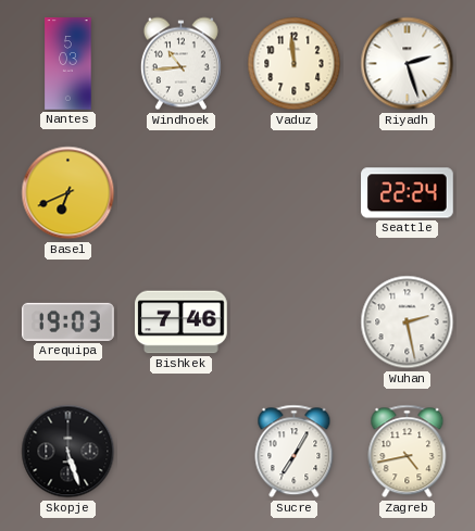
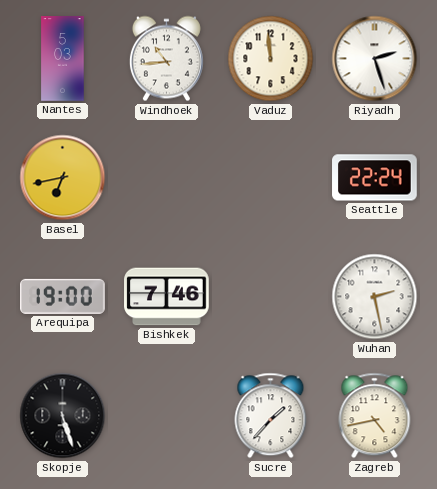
Basel: 6:41 -> 6:43
Arequipa: 19:03 -> 19:00
Sucre: 7:05 -> 1:37
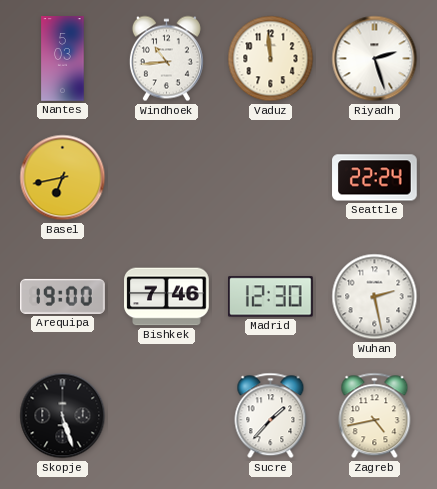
Madrid: none -> 12:30
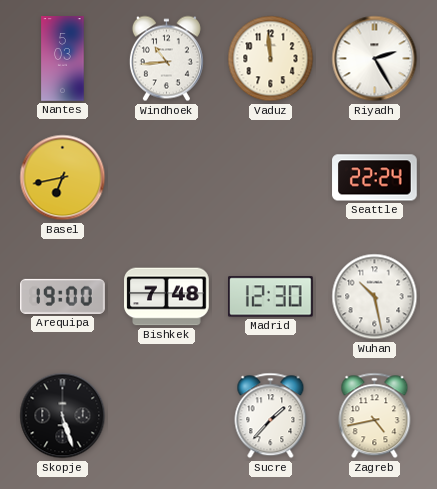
Riyadh: 2:27 -> 2:25
Bishkek: 7:46 -> 7:48
Wuhan: 2:28 -> 10:28
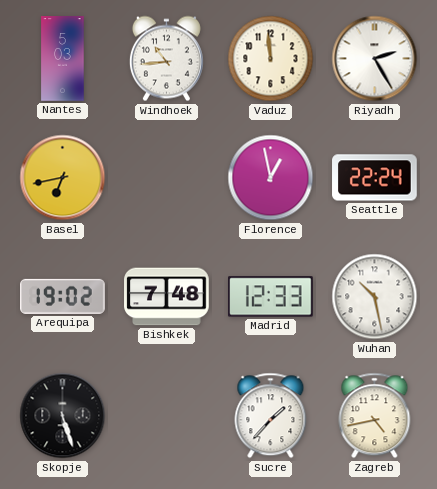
Florence: none -> 12:58
Arequipa: 19:00 -> 19:02
Madrid: 12:30 -> 12:33
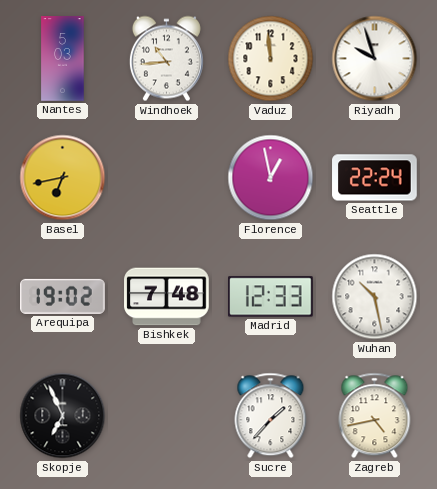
Riyadh: 2:25 -> 9:57
Skopje: 5:27 -> 6:56
